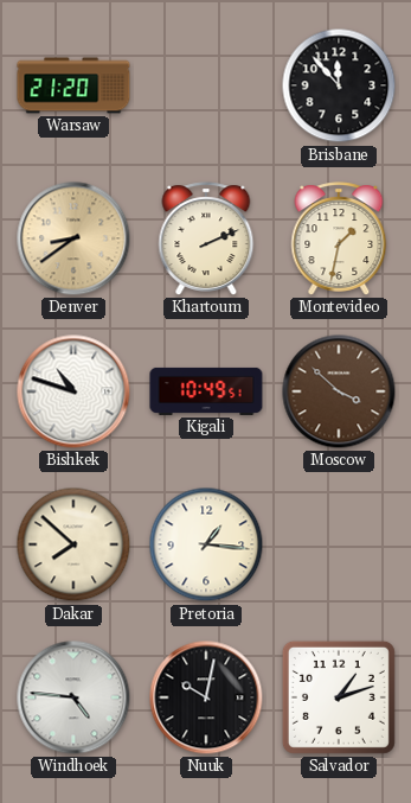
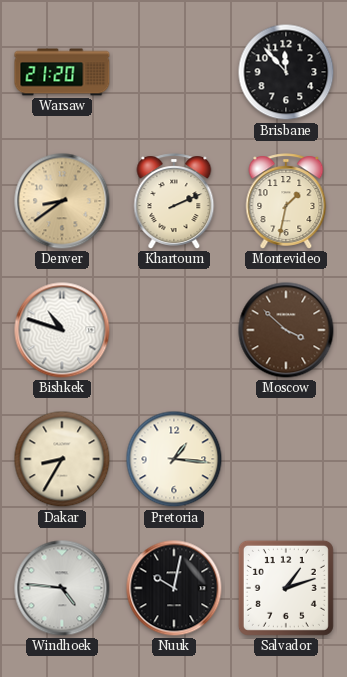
Kigali: 10:49 -> none
Dakar: 7:52 -> 8:35
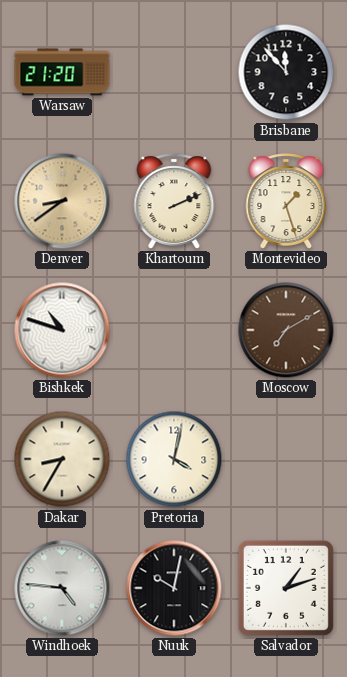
Montevideo: 1:32 -> 1:27
Moscow: 3:52 -> 7:10
Pretoria: 1:16 -> 4:02
